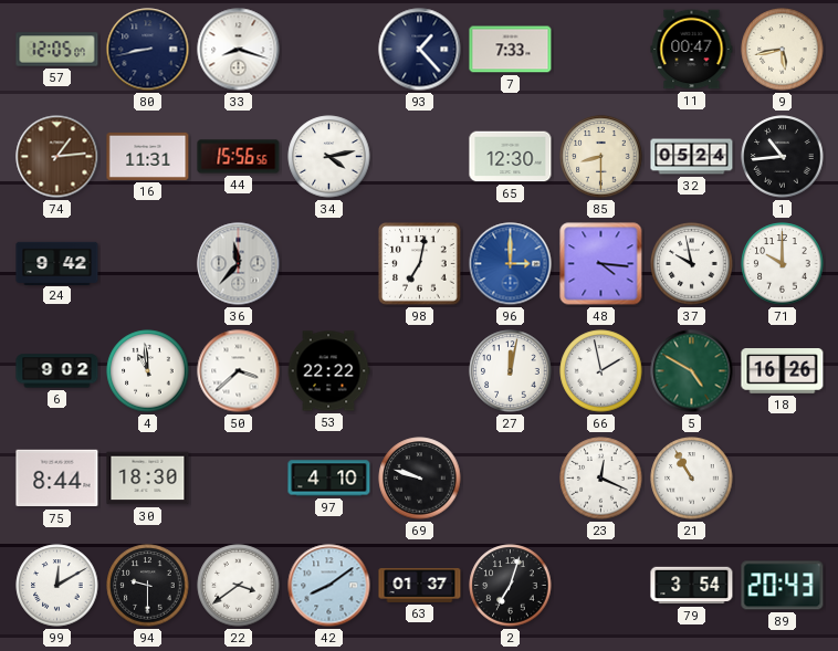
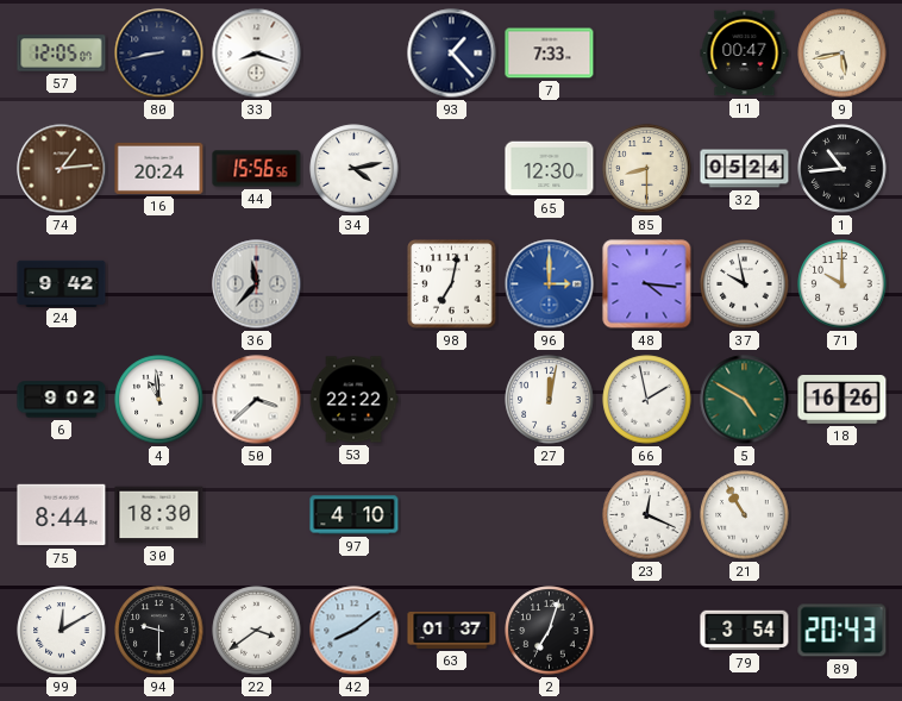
16: 11:31 -> 20:24
69: 9:48 -> none
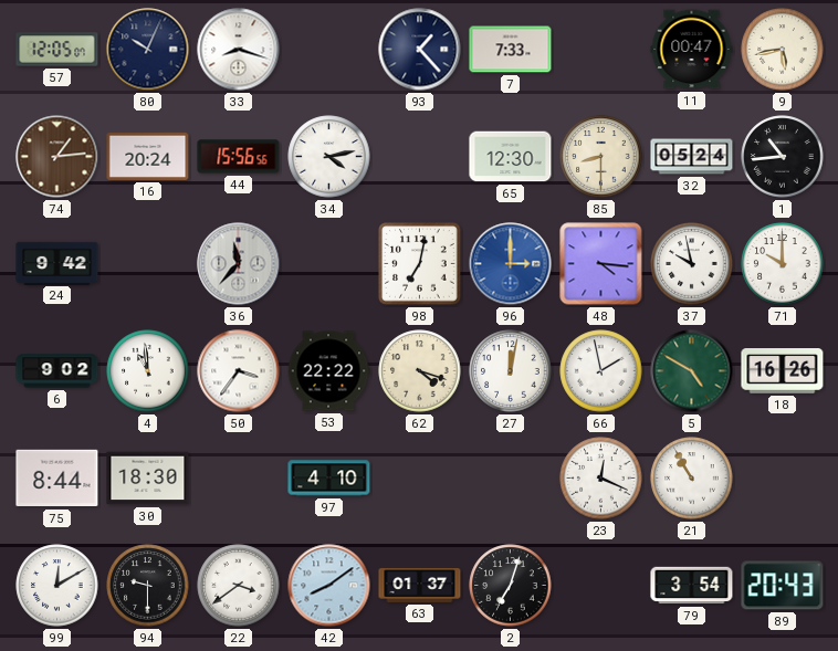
80: 8:43 -> 10:04
50: 3:38 -> 3:36
62: none -> 4:18
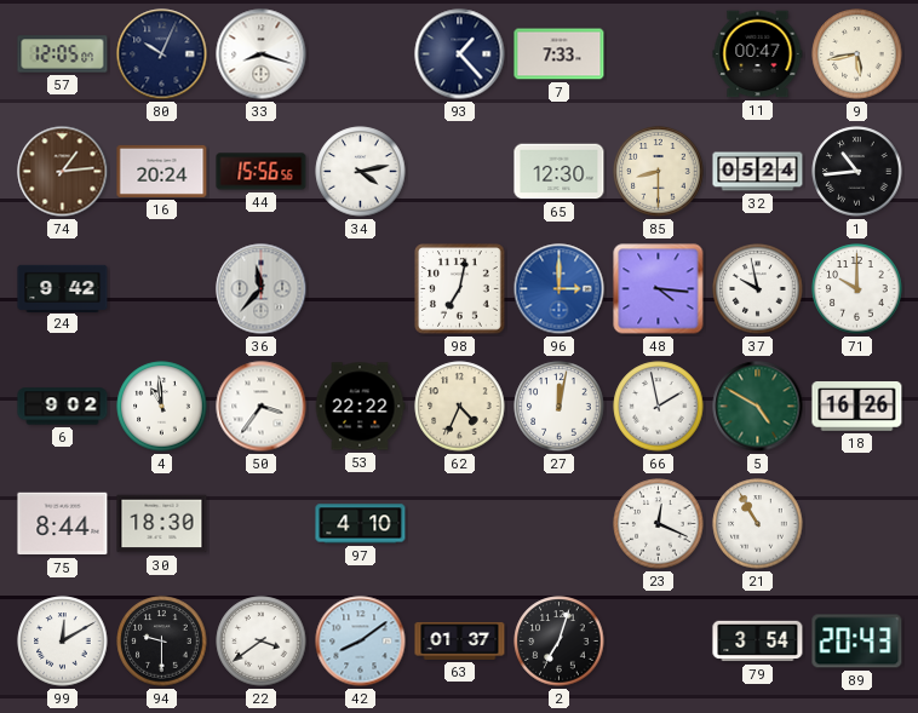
62: 4:18 -> 4:34
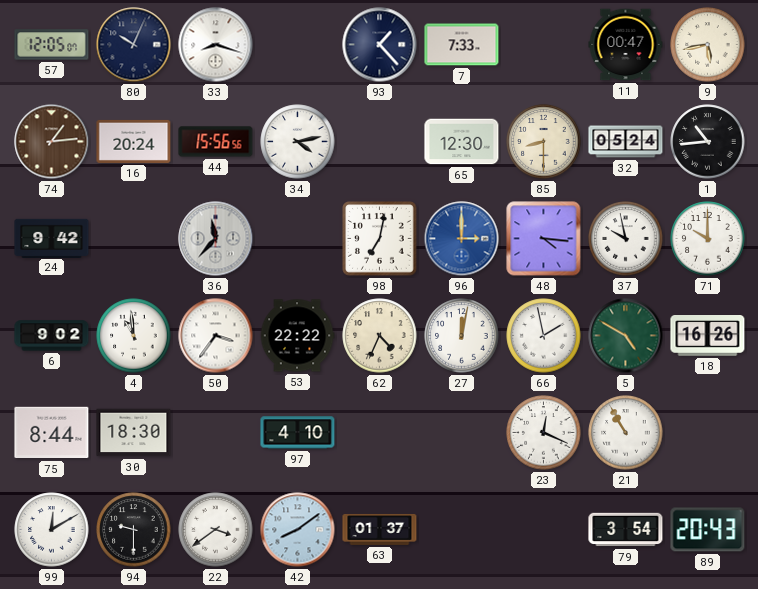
2: 7:03 -> none
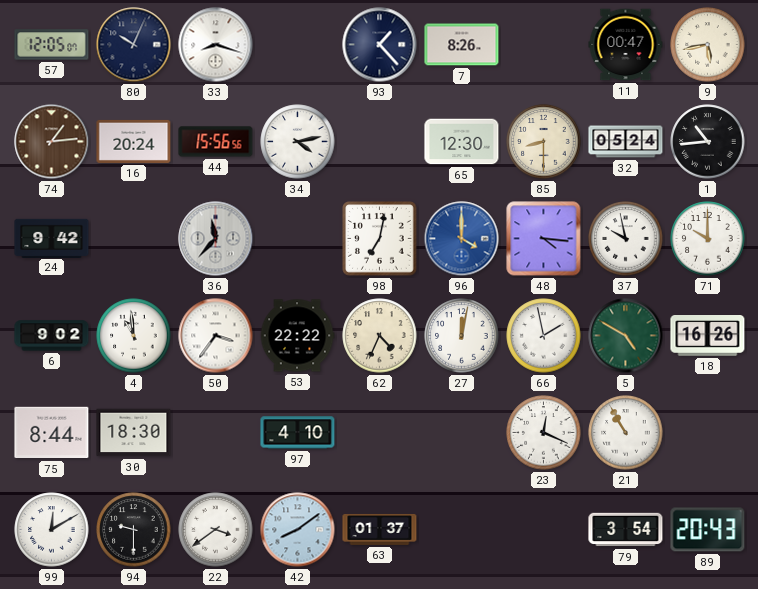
7: 7:33 -> 8:26
96: 3:00 -> 4:00
